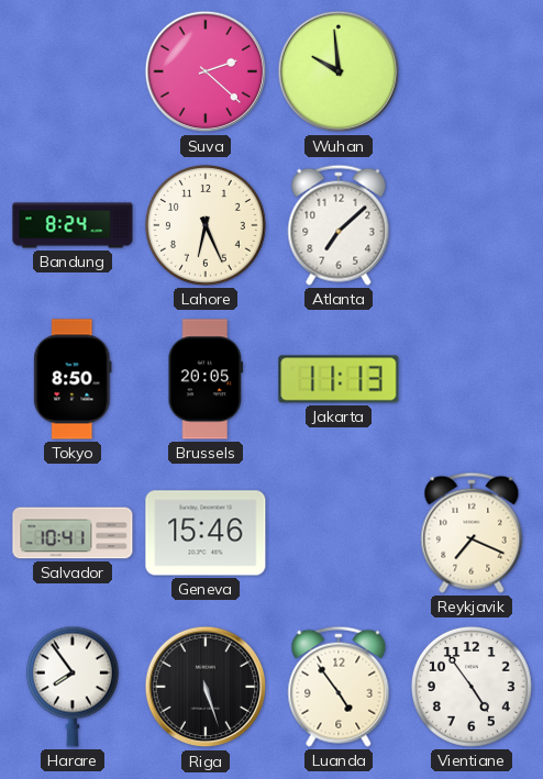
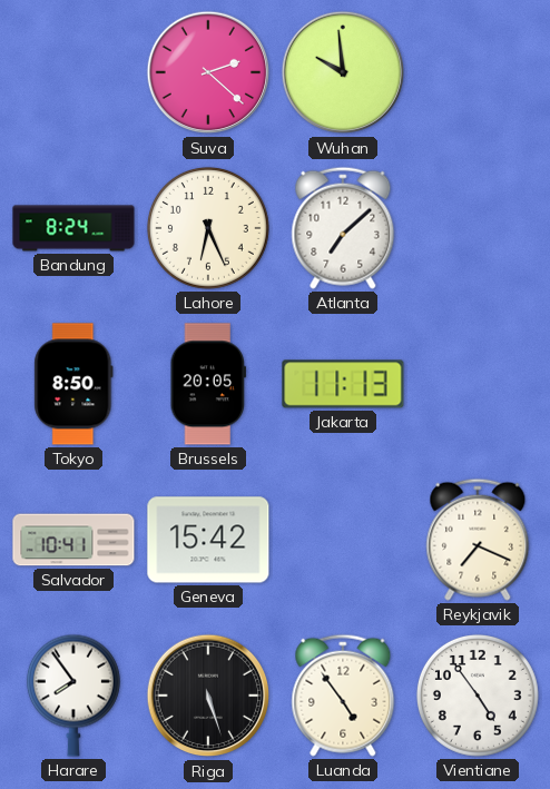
Geneva: 15:46 -> 15:42
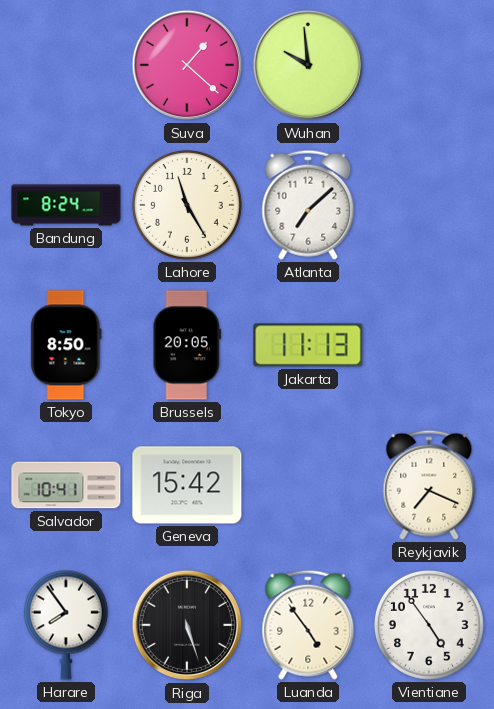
Suva: 2:22 -> 1:22
Lahore: 6:26 -> 11:25
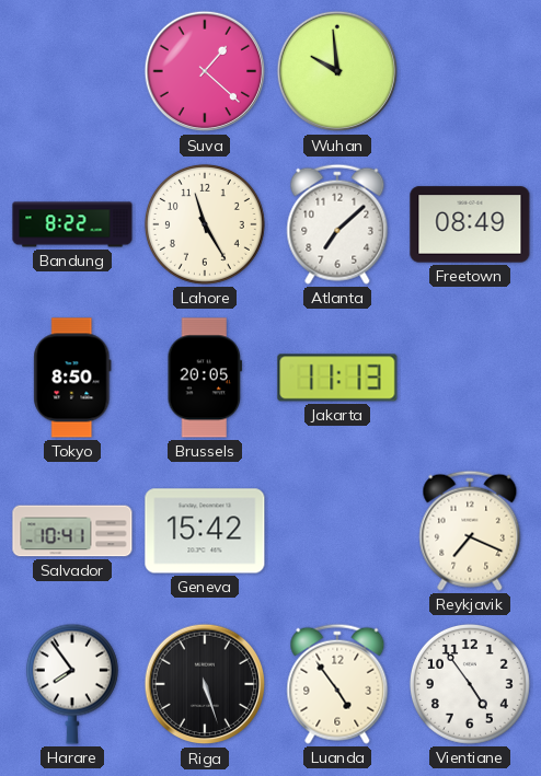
Bandung: 8:24 -> 8:22
Freetown: none -> 08:49
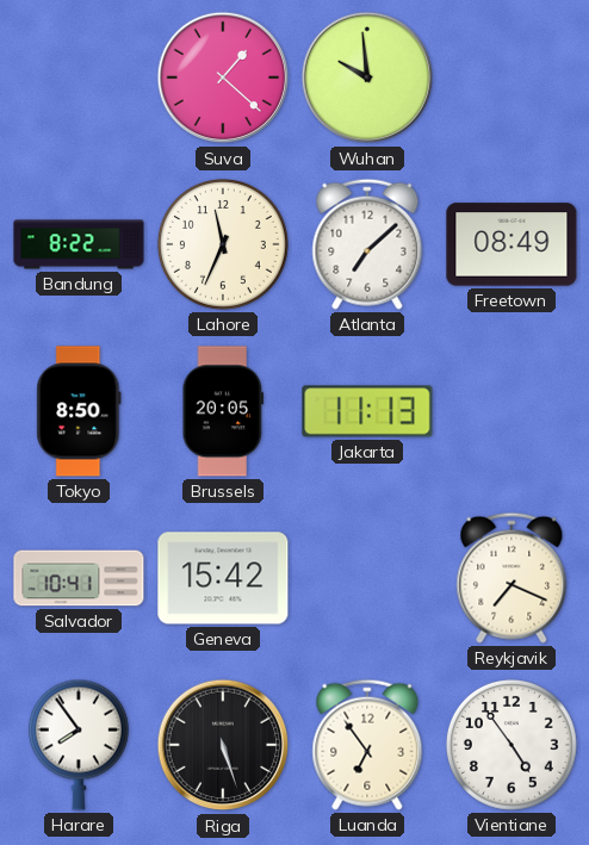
Lahore: 11:25 -> 11:34
Luanda: 4:54 -> 6:54
